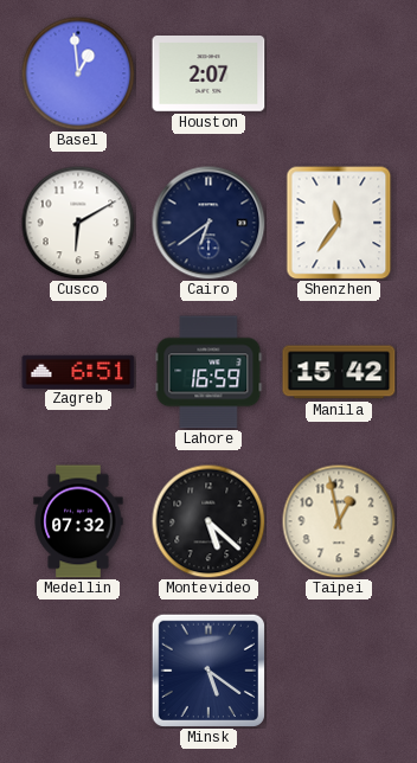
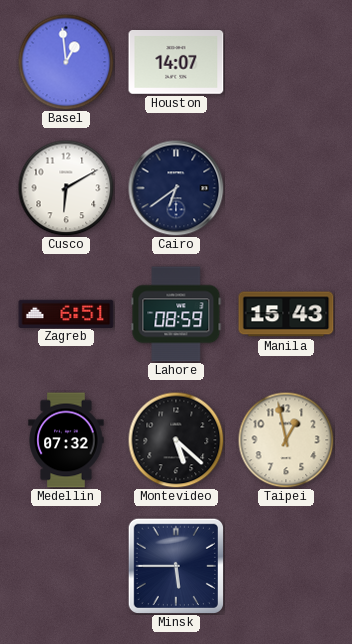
Houston: 2:07 -> 14:07
Shenzhen: 11:36 -> none
Lahore: 16:59 -> 08:59
Manila: 15:42 -> 15:43
Minsk: 5:21 -> 5:45
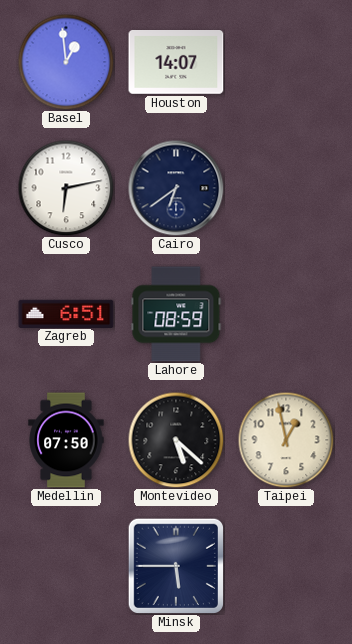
Cusco: 6:10 -> 6:13
Manila: 15:43 -> none
Medellin: 07:32 -> 07:50
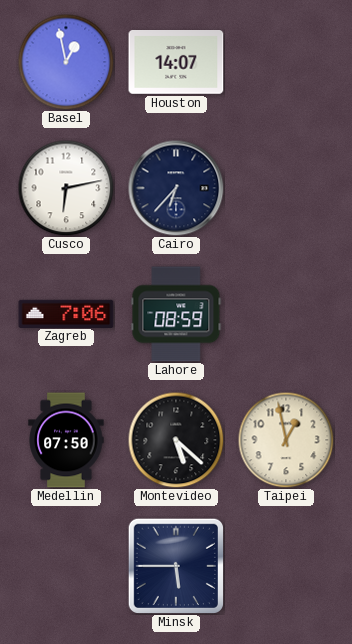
Basel: 12:59 -> 12:58
Cairo: 6:39 -> 6:37
Zagreb: 6:51 -> 7:06
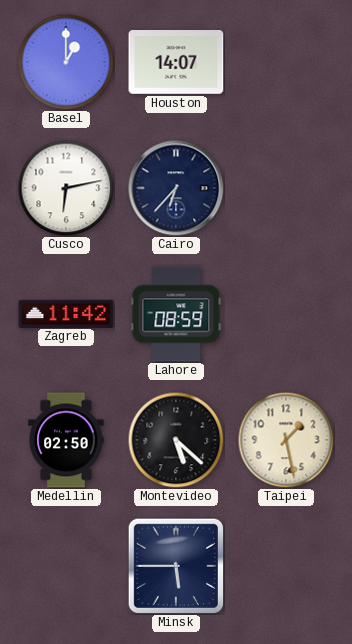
Basel: 12:58 -> 1:00
Zagreb: 7:06 -> 11:42
Medellin: 07:50 -> 02:50
Taipei: 12:58 -> 1:28
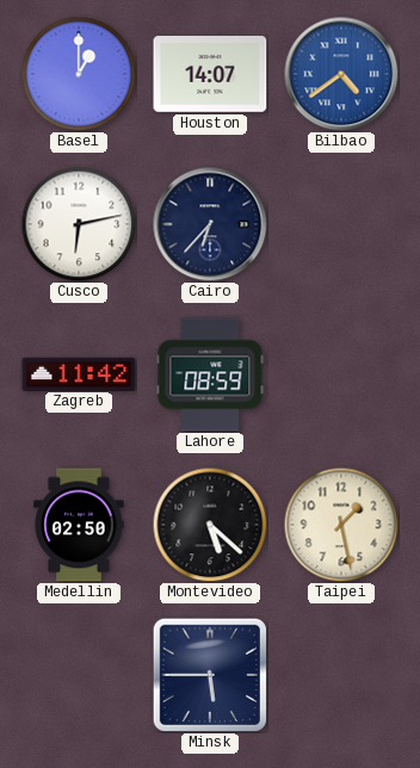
Bilbao: none -> 4:39
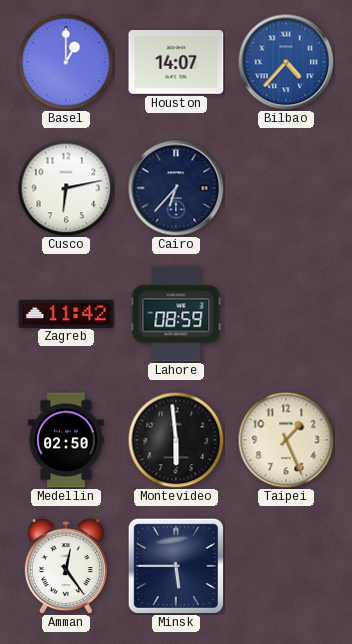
Bilbao: 4:39 -> 4:37
Montevideo: 5:22 -> 5:59
Taipei: 1:28 -> 1:26
Amman: none -> 12:24
